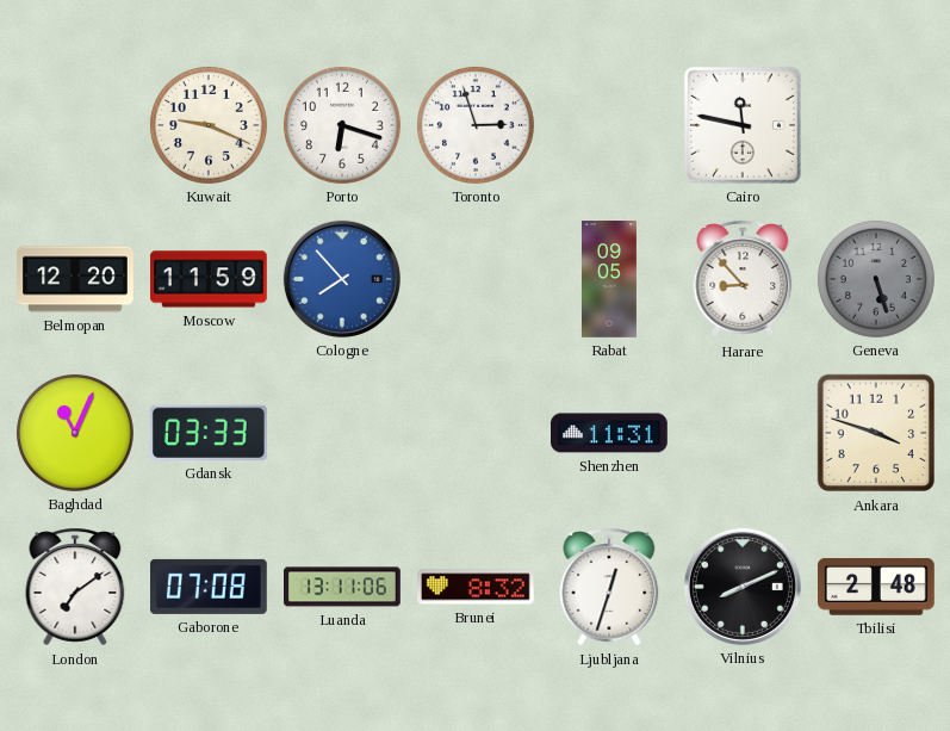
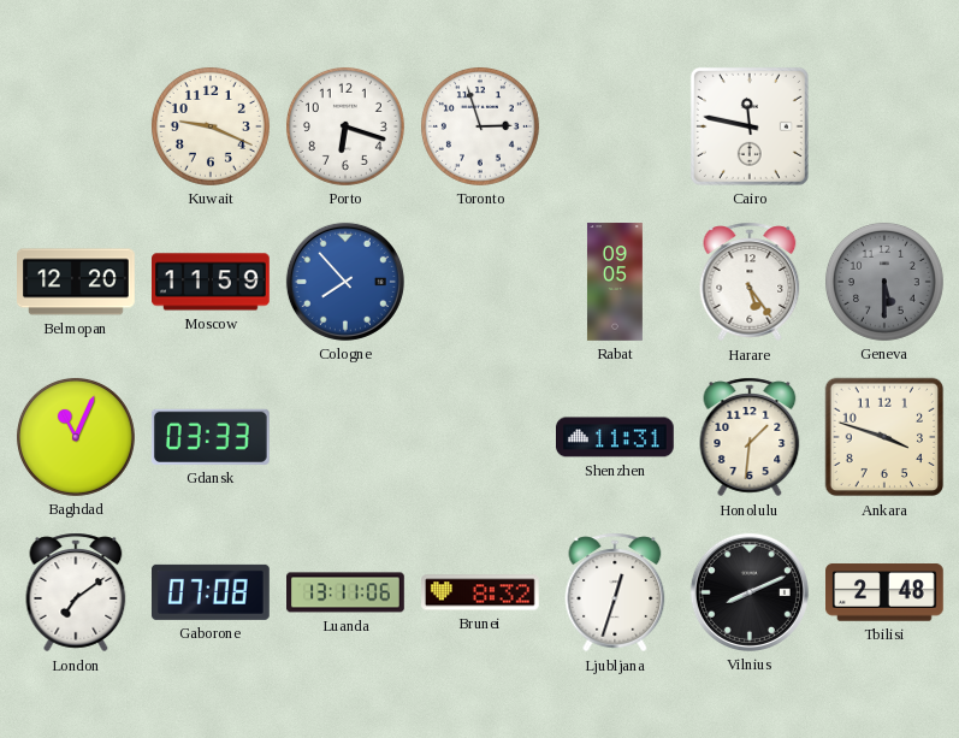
Harare: 8:53 -> 5:24
Geneva: 5:27 -> 5:30
Honolulu: none -> 1:31
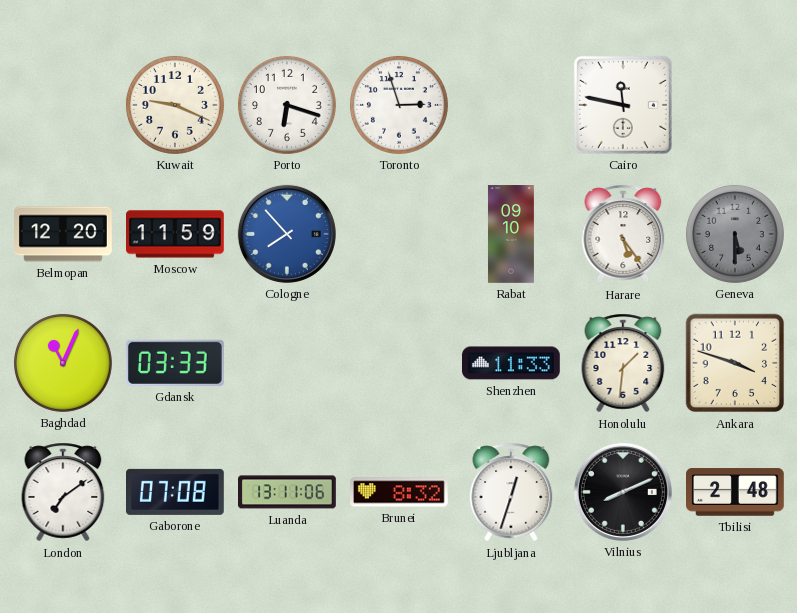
Rabat: 09:05 -> 09:10
Shenzhen: 11:31 -> 11:33
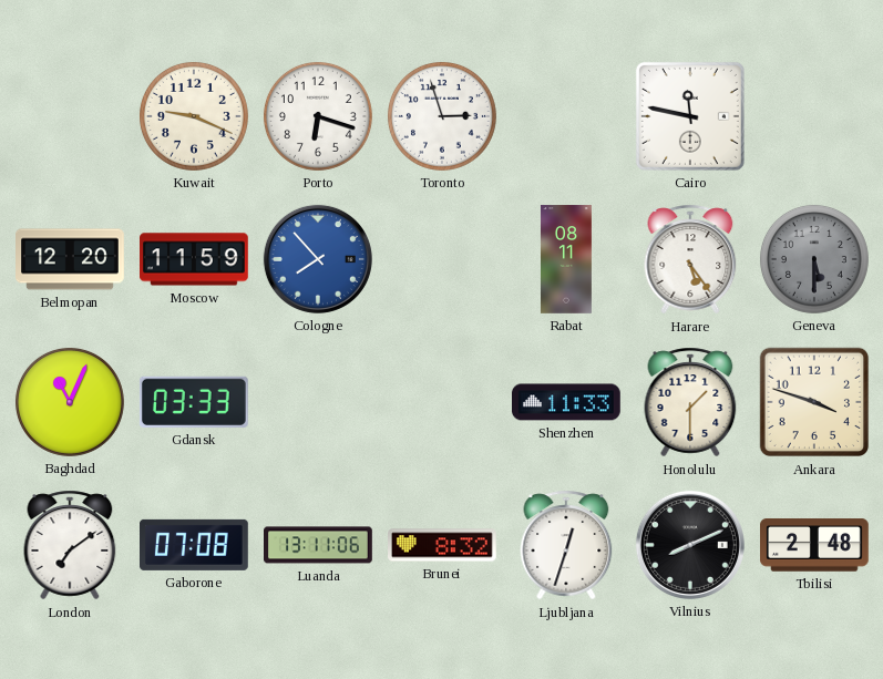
Rabat: 09:10 -> 08:11
Honolulu: 1:31 -> 1:30
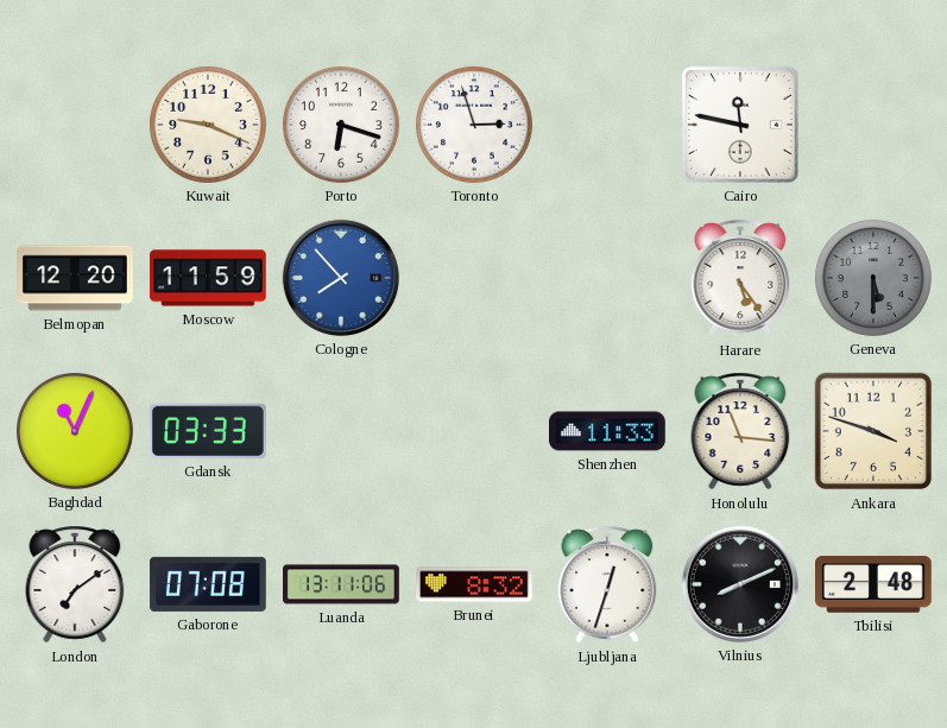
Rabat: 08:11 -> none
Honolulu: 1:30 -> 11:16
